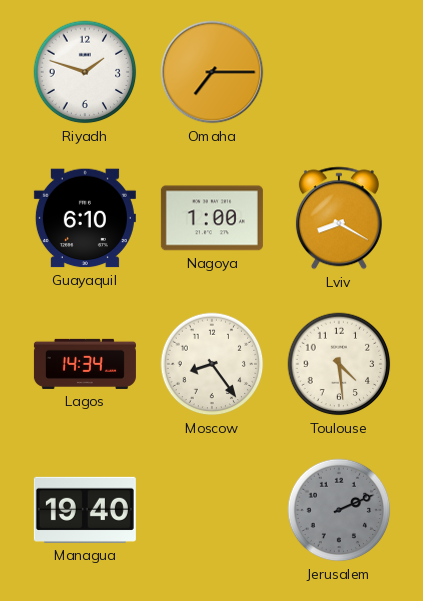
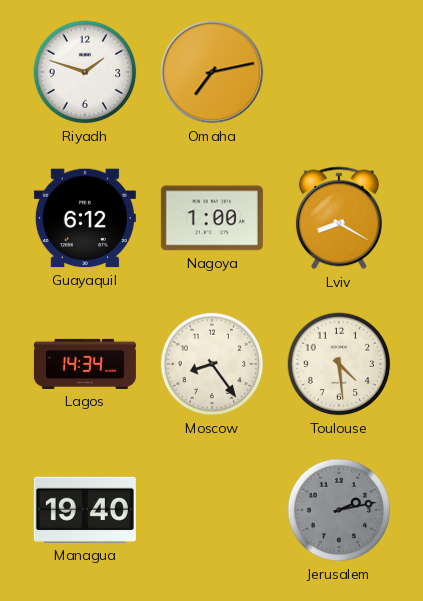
Omaha: 7:15 -> 7:13
Guayaquil: 6:10 -> 6:12
Jerusalem: 2:11 -> 2:13
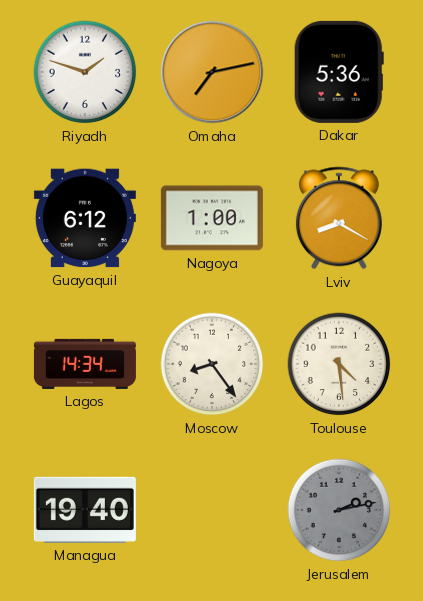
Dakar: none -> 5:36
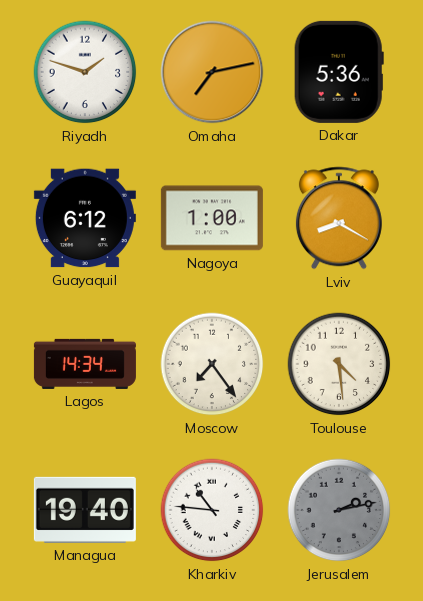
Moscow: 8:24 -> 7:24
Kharkiv: none -> 10:46
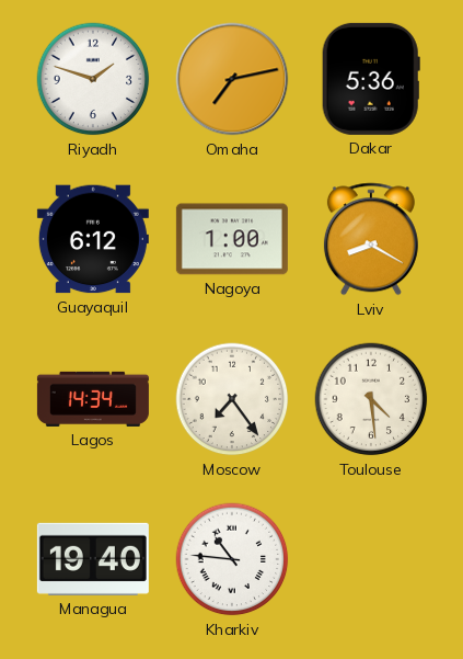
Jerusalem: 2:13 -> none
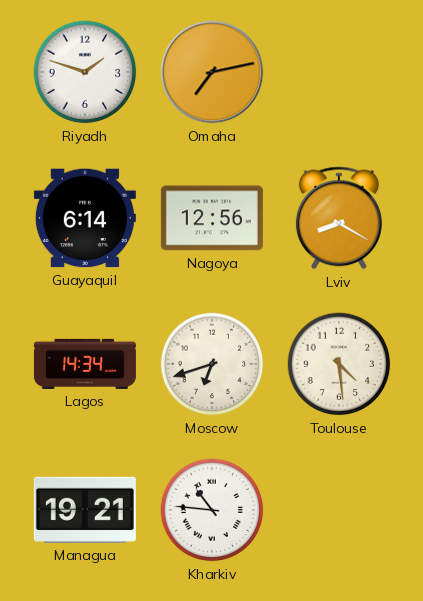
Dakar: 5:36 -> none
Guayaquil: 6:12 -> 6:14
Nagoya: 1:00 -> 12:56
Moscow: 7:24 -> 6:42
Managua: 19:40 -> 19:21
